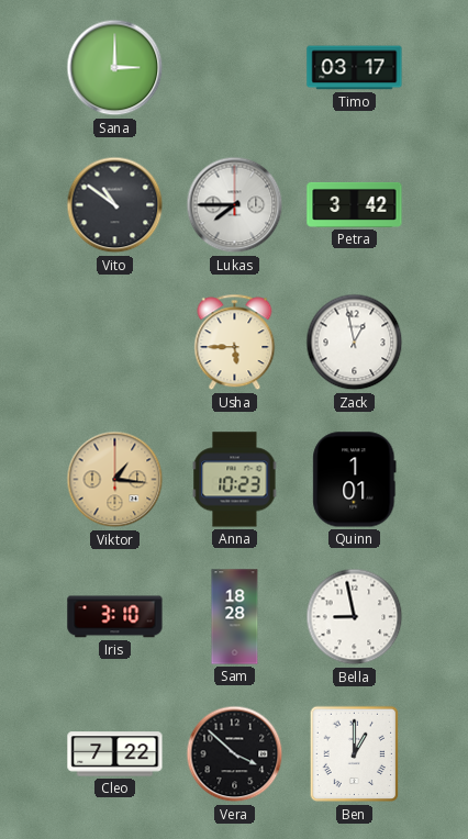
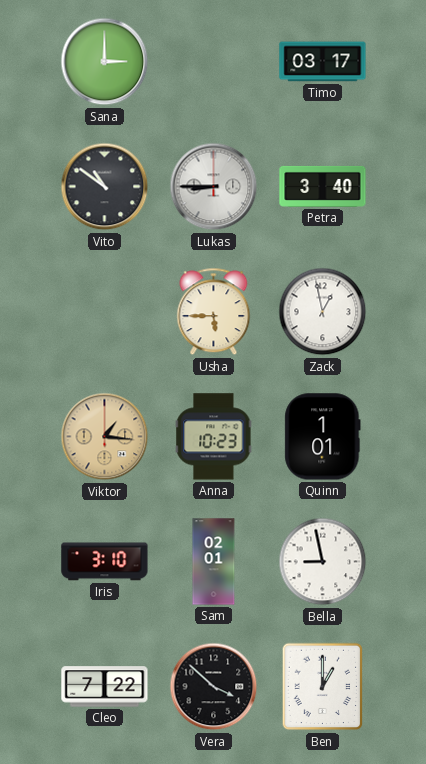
Lukas: 7:45 -> 8:45
Petra: 3:42 -> 3:40
Sam: 18:28 -> 02:01
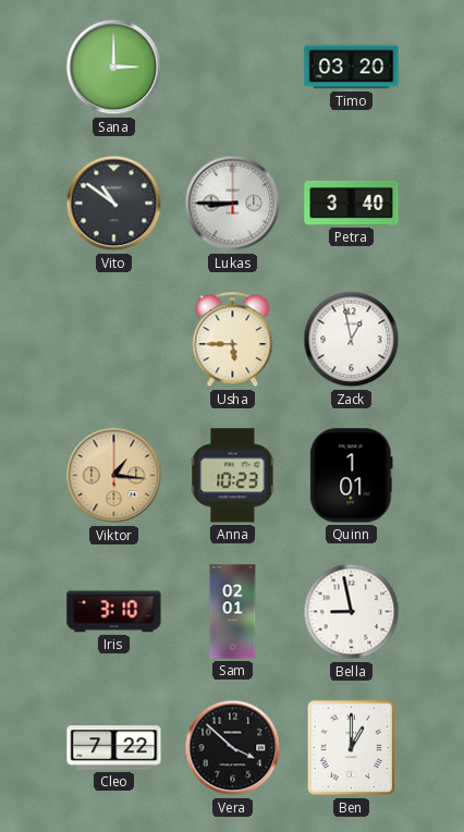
Timo: 03:17 -> 03:20
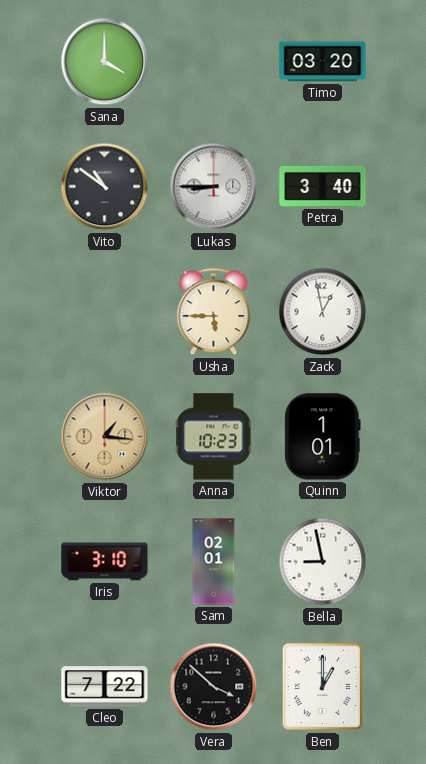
Sana: 3:00 -> 4:00
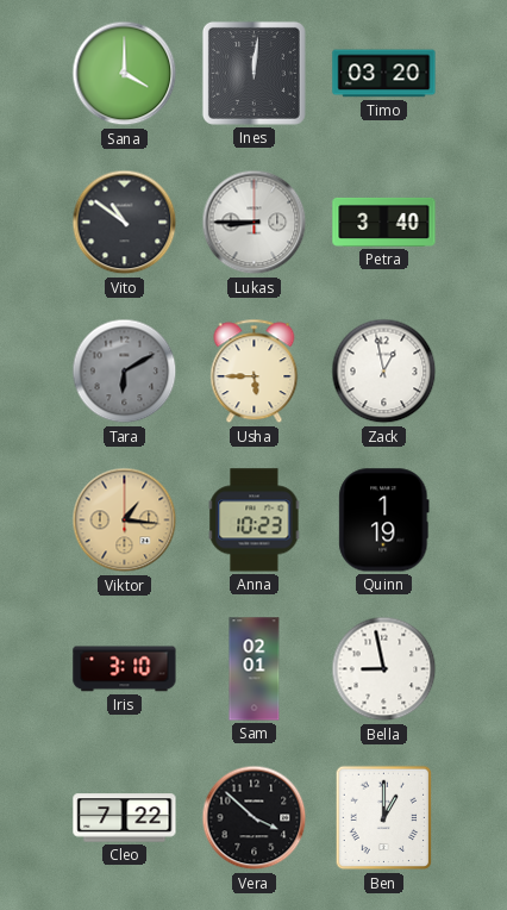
Ines: none -> 12:01
Tara: none -> 6:10
Quinn: 1:01 -> 1:19
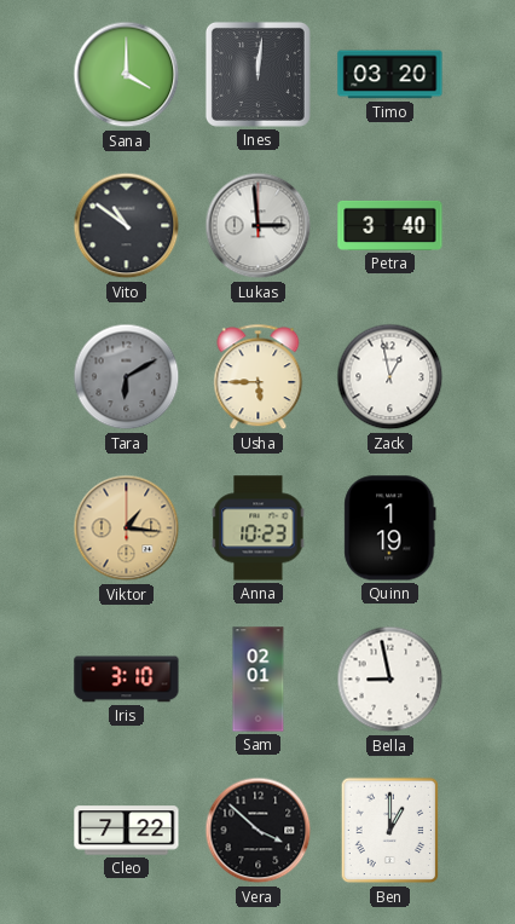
Lukas: 8:45 -> 2:59
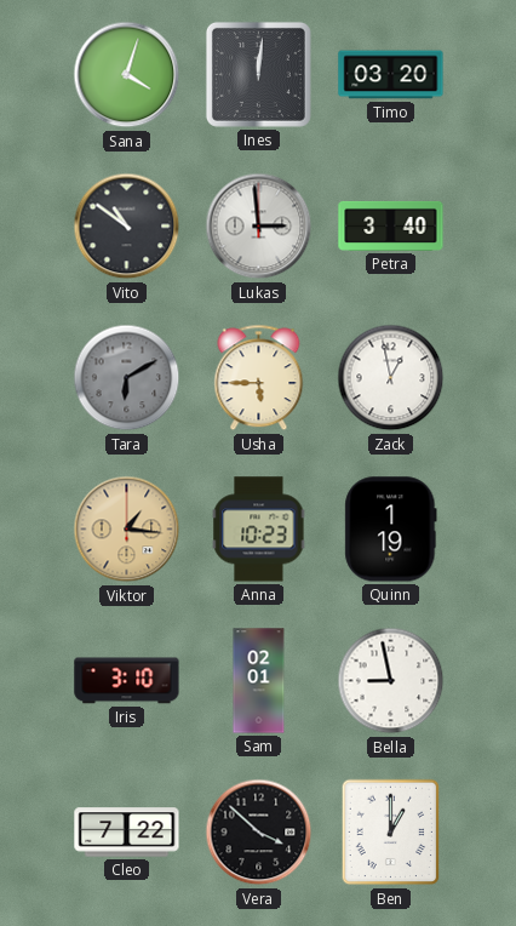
Sana: 4:00 -> 4:03
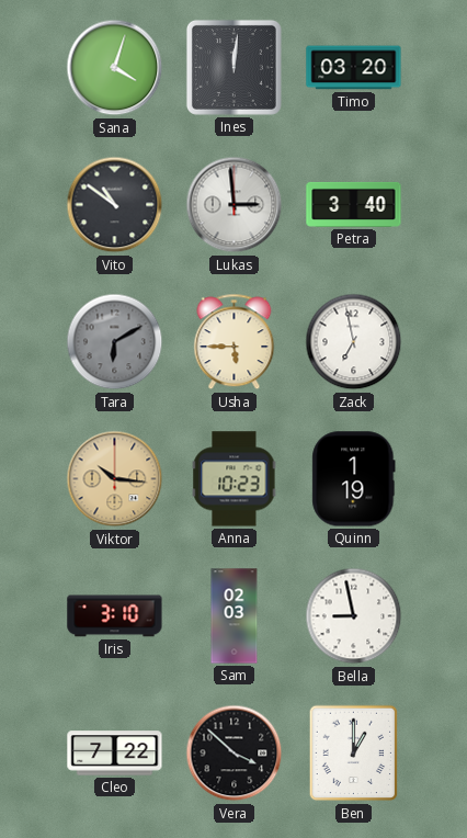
Zack: 12:58 -> 6:58
Viktor: 1:16 -> 10:16
Sam: 02:01 -> 02:03
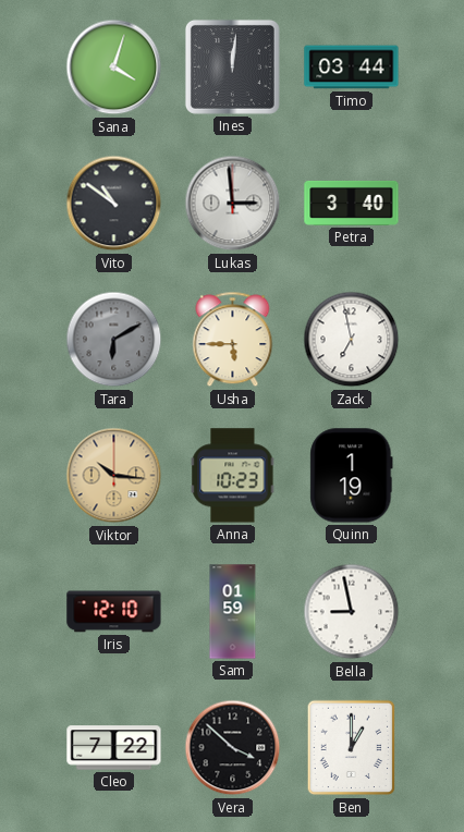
Timo: 03:20 -> 03:44
Iris: 3:10 -> 12:10
Sam: 02:03 -> 01:59
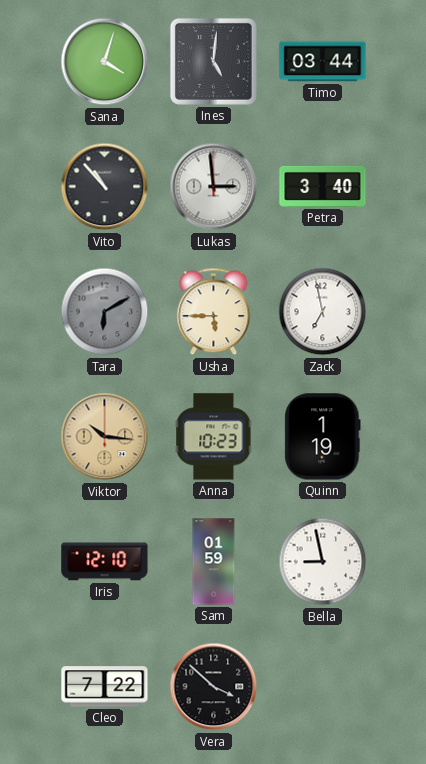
Ines: 12:01 -> 5:01
Vito: 10:51 -> 10:53
Ben: 1:00 -> none
